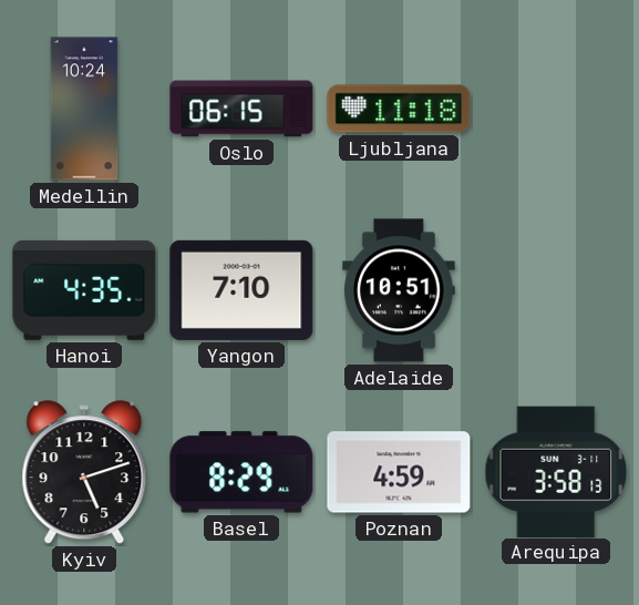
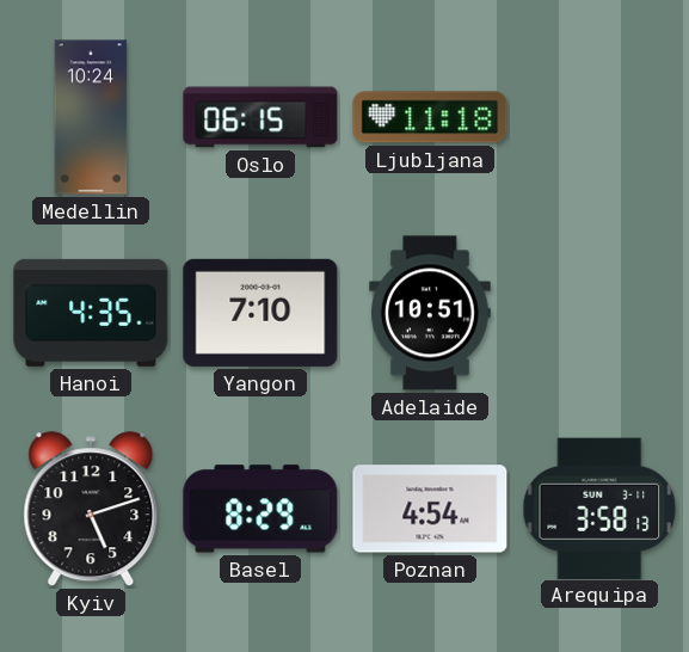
Poznan: 4:59 -> 4:54
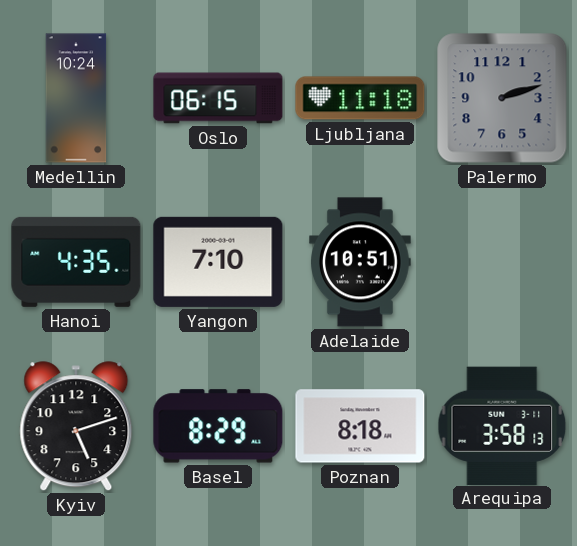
Palermo: none -> 2:12
Poznan: 4:54 -> 8:18
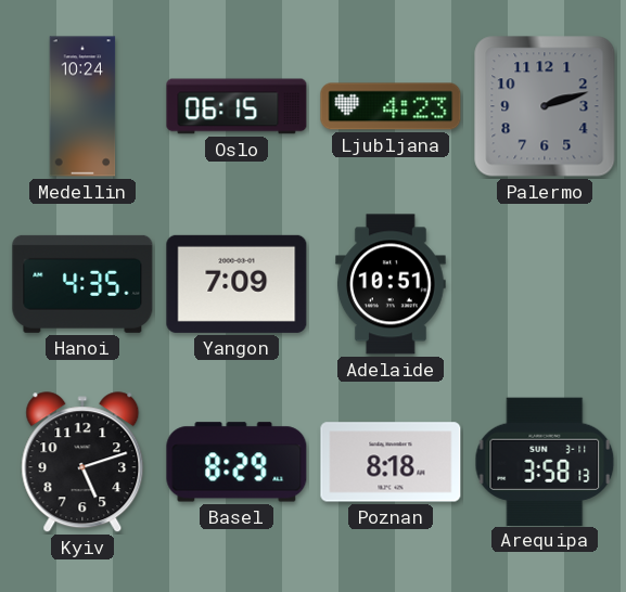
Ljubljana: 11:18 -> 4:23
Yangon: 7:10 -> 7:09
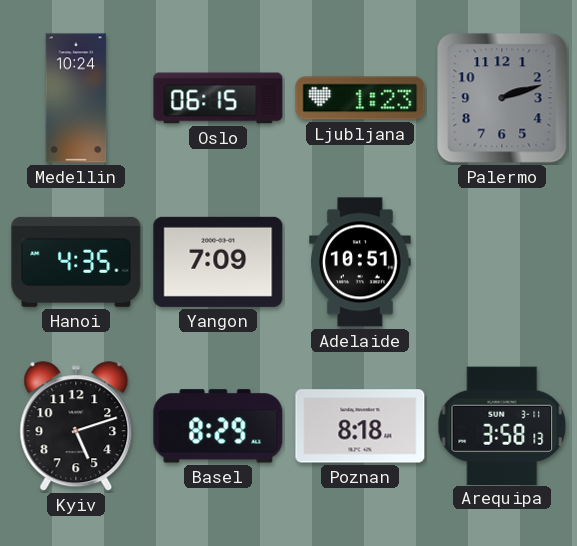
Ljubljana: 4:23 -> 1:23
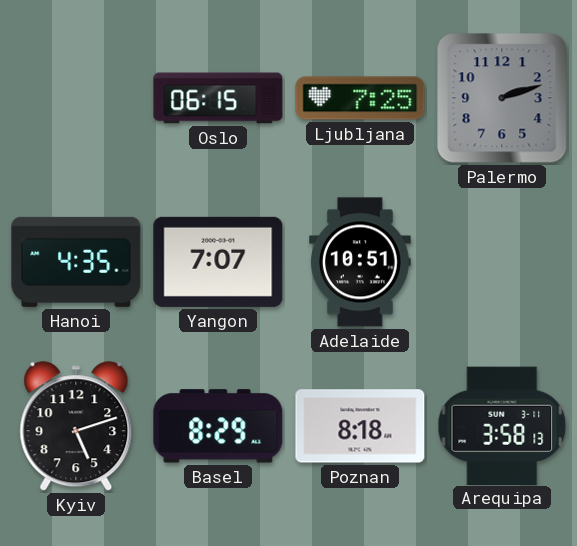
Medellin: 10:24 -> none
Ljubljana: 1:23 -> 7:25
Yangon: 7:09 -> 7:07
